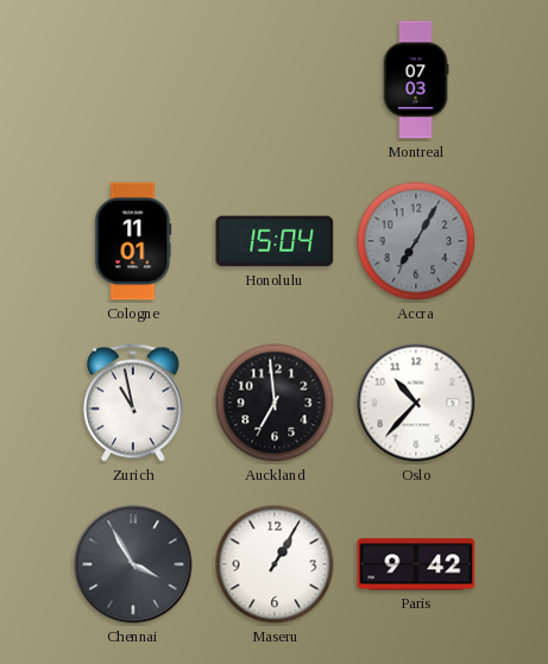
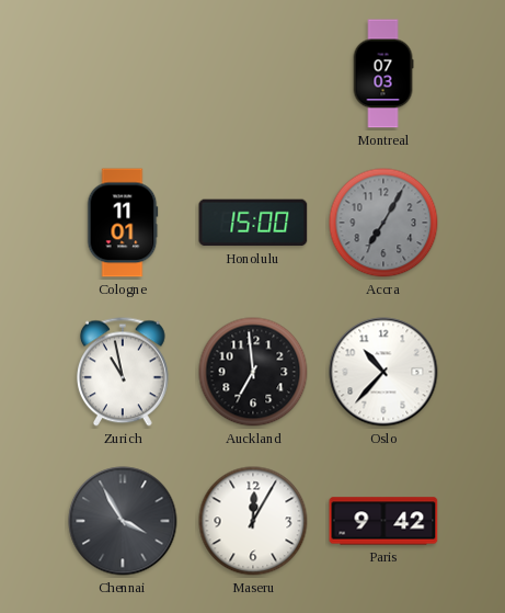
Honolulu: 15:04 -> 15:00
Maseru: 1:05 -> 12:05
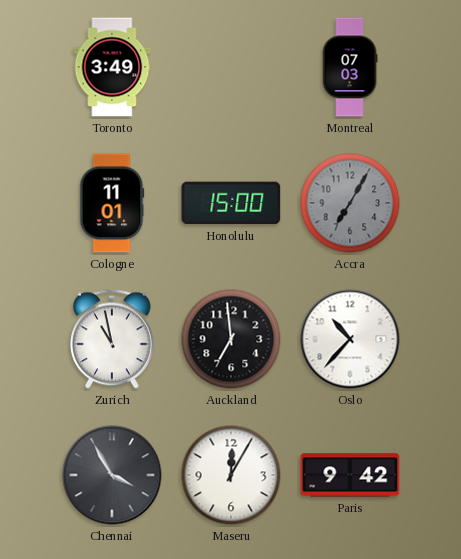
Toronto: none -> 3:49
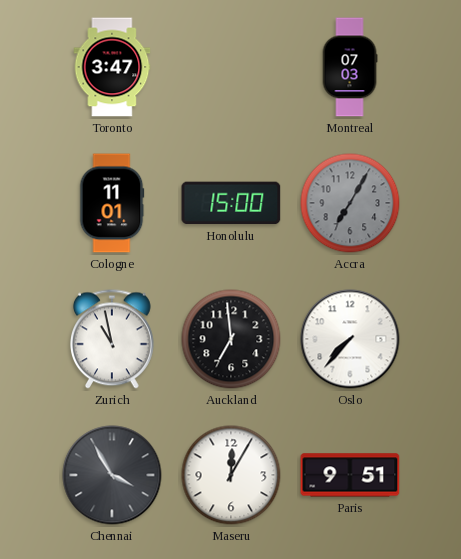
Toronto: 3:49 -> 3:47
Oslo: 10:37 -> 7:37
Paris: 9:42 -> 9:51
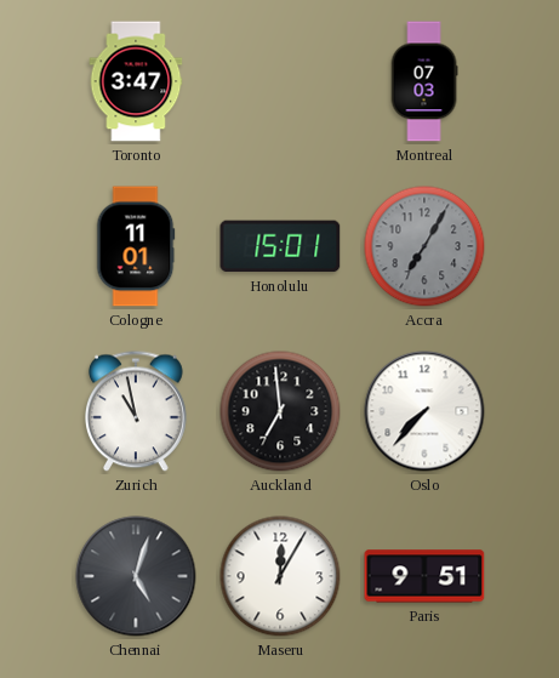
Honolulu: 15:00 -> 15:01
Chennai: 3:55 -> 5:03
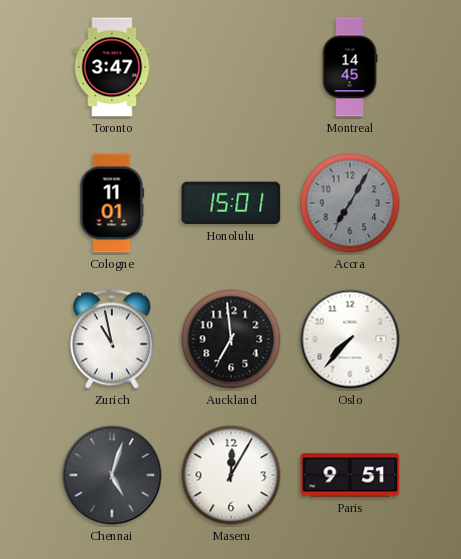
Montreal: 07:03 -> 14:45
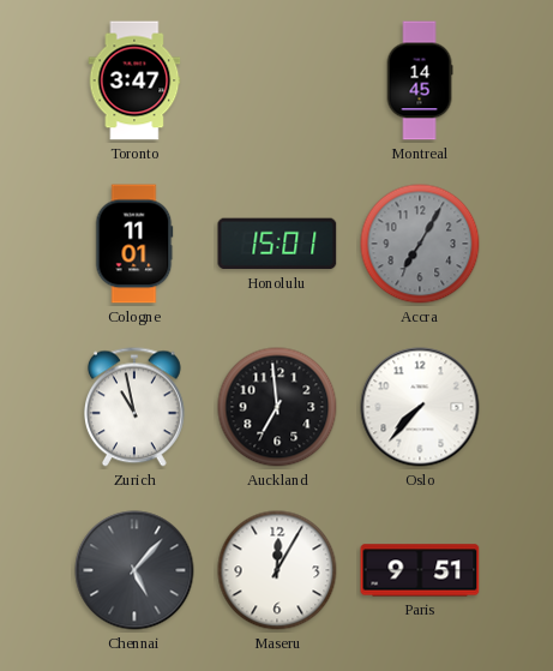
Chennai: 5:03 -> 5:07
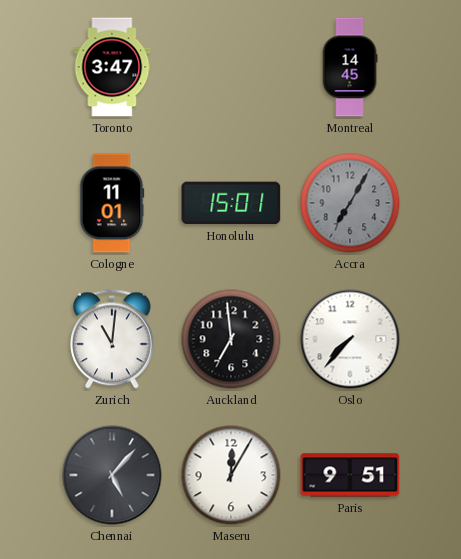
Zurich: 10:58 -> 11:01
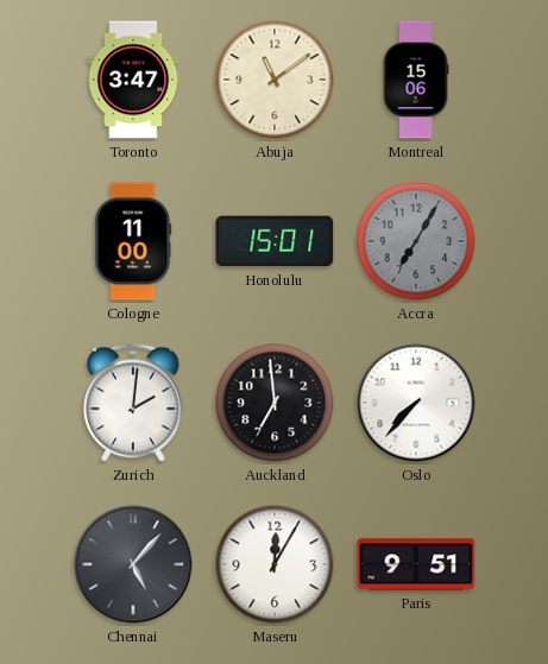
Abuja: none -> 11:09
Montreal: 14:45 -> 15:06
Cologne: 11:01 -> 11:00
Zurich: 11:01 -> 2:01
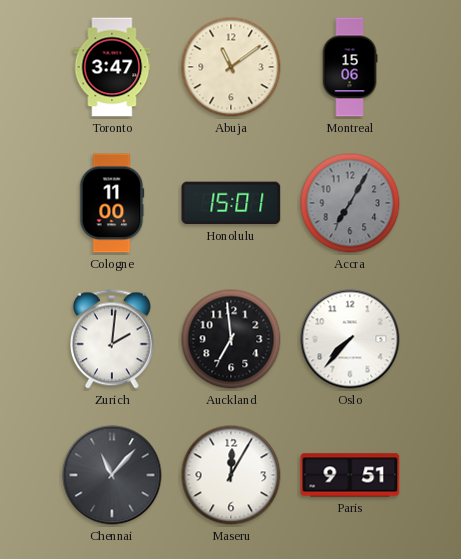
Chennai: 5:07 -> 11:07
